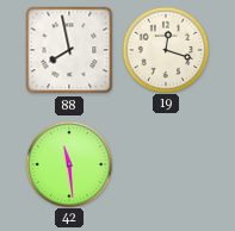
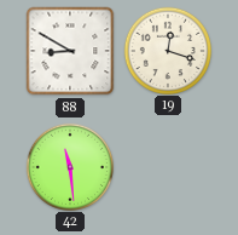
88: 7:58 -> 8:50
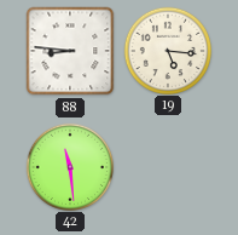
88: 8:50 -> 8:46
19: 12:18 -> 5:16
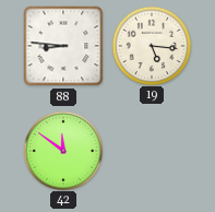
42: 11:29 -> 11:51
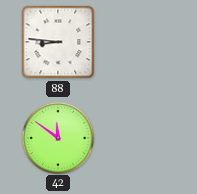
19: 5:16 -> none
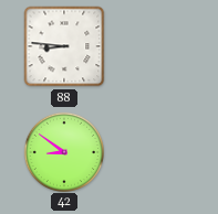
42: 11:51 -> 8:51
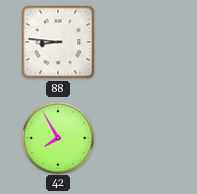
42: 8:51 -> 7:55
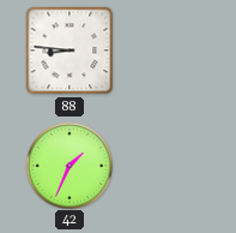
42: 7:55 -> 1:34
